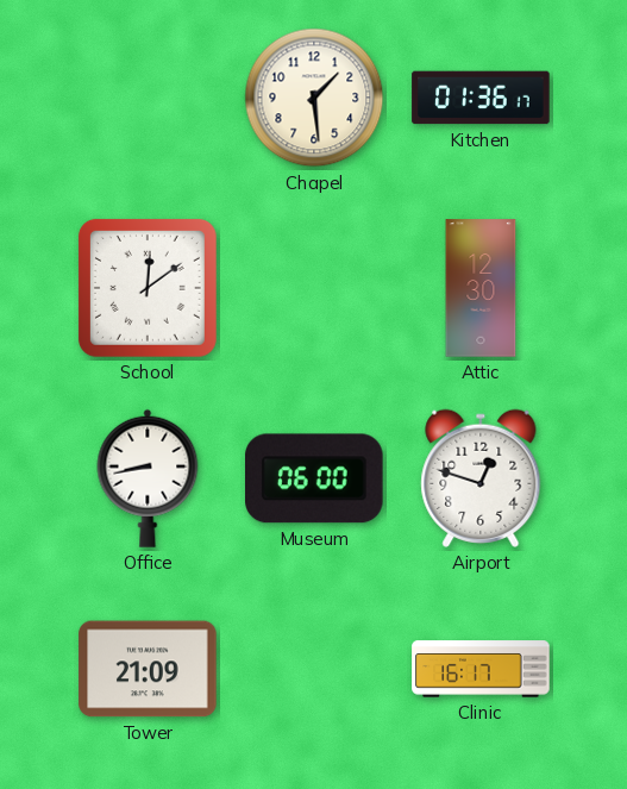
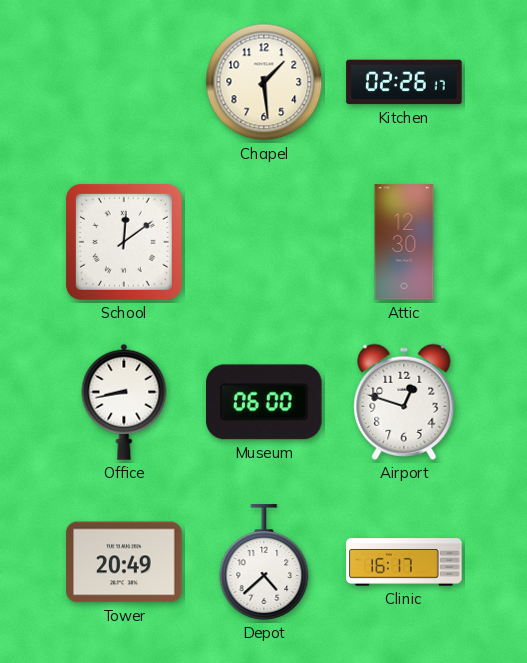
Kitchen: 01:36 -> 02:26
Tower: 21:09 -> 20:49
Depot: none -> 4:38
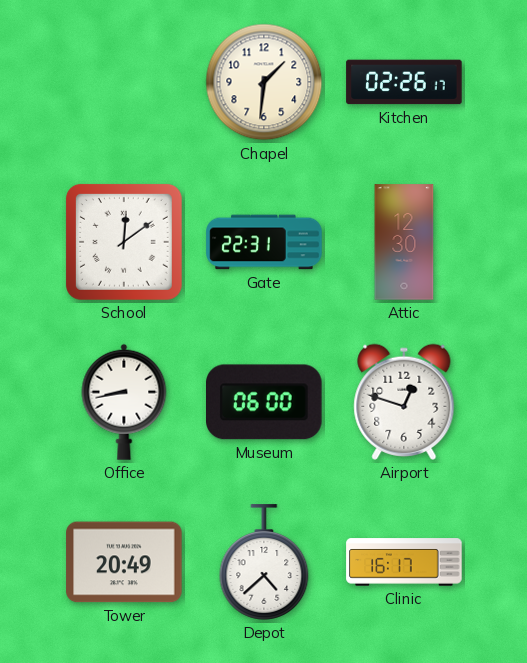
Chapel: 1:29 -> 1:31
Gate: none -> 22:31
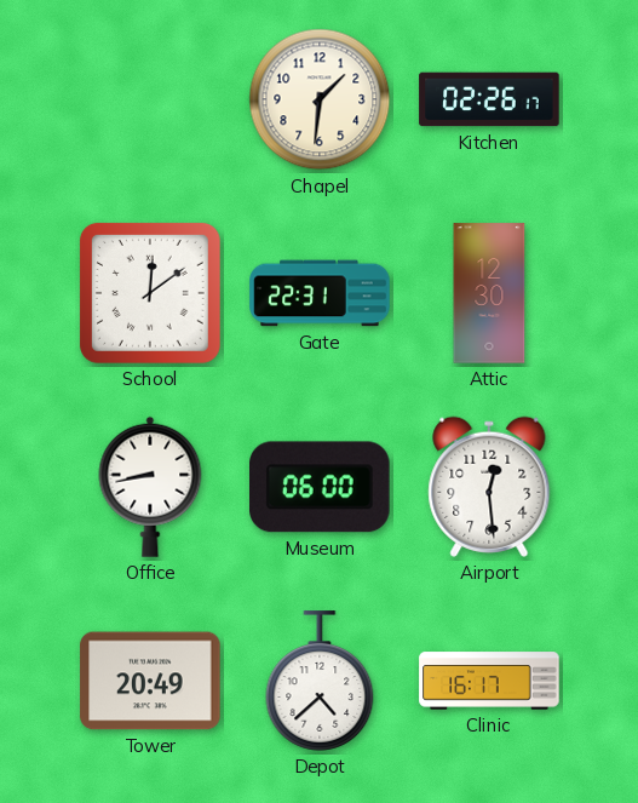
Airport: 12:48 -> 12:29
